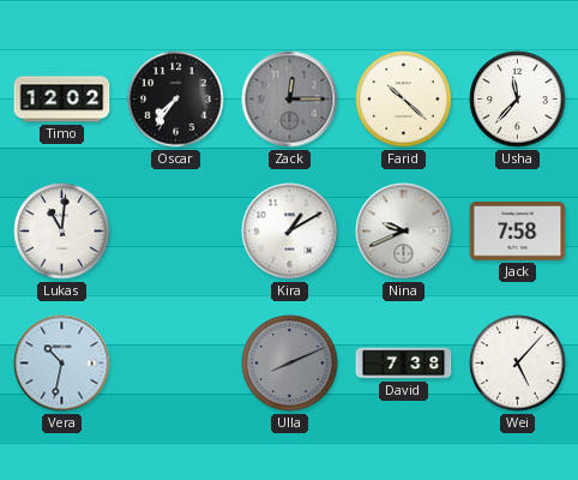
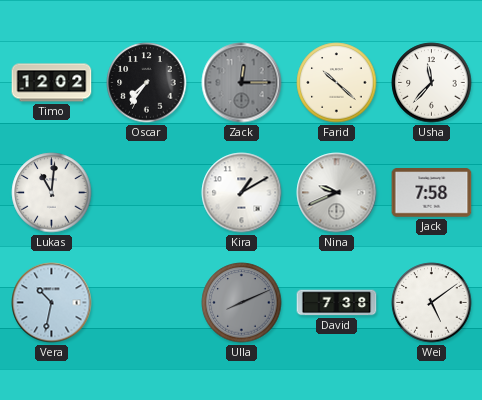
Wei: 5:07 -> 5:09
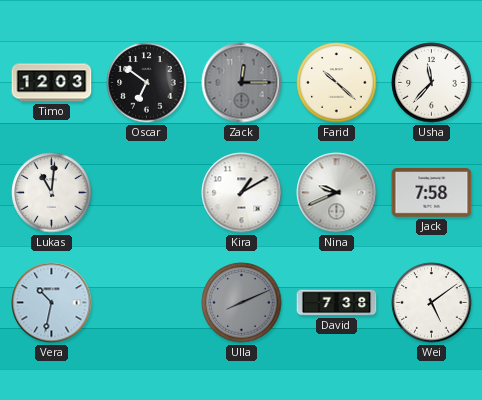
Timo: 12:02 -> 12:03
Oscar: 7:36 -> 6:51
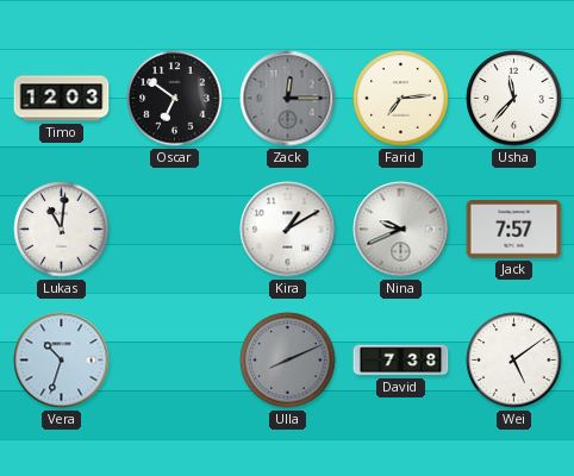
Farid: 10:22 -> 7:14
Jack: 7:58 -> 7:57
Vera: 10:32 -> 10:33
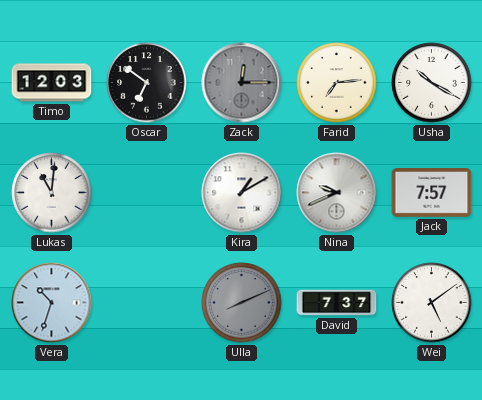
Usha: 11:37 -> 10:20
David: 7:38 -> 7:37
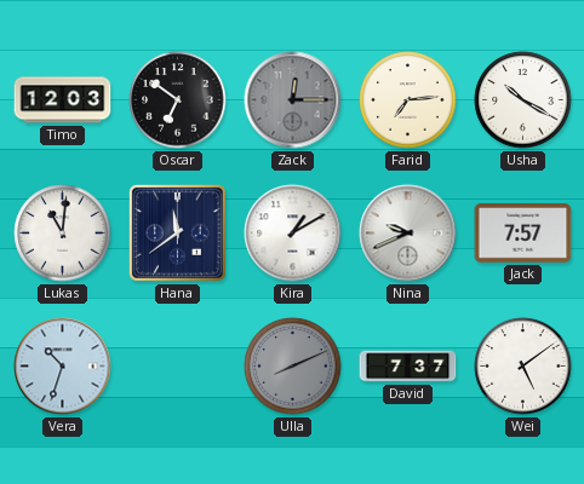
Hana: none -> 11:39
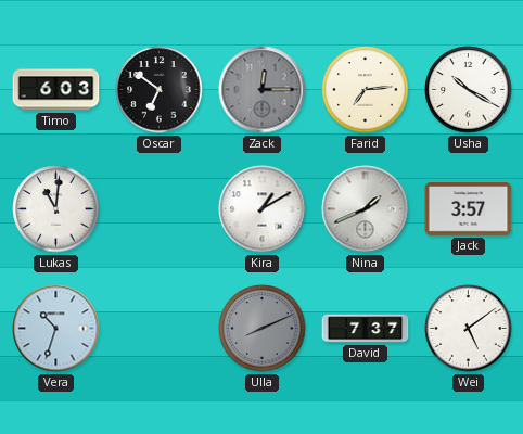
Timo: 12:03 -> 6:03
Hana: 11:39 -> none
Nina: 9:41 -> 1:41
Jack: 7:57 -> 3:57
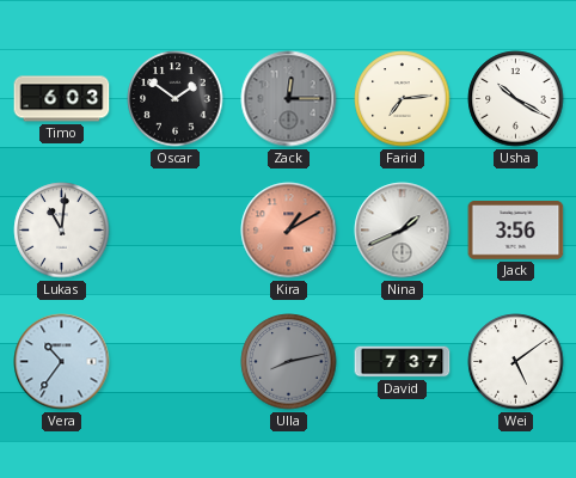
Oscar: 6:51 -> 1:51
Kira dial: white -> salmon
Jack: 3:57 -> 3:56
Vera: 10:33 -> 10:36
Ulla: 8:11 -> 8:13
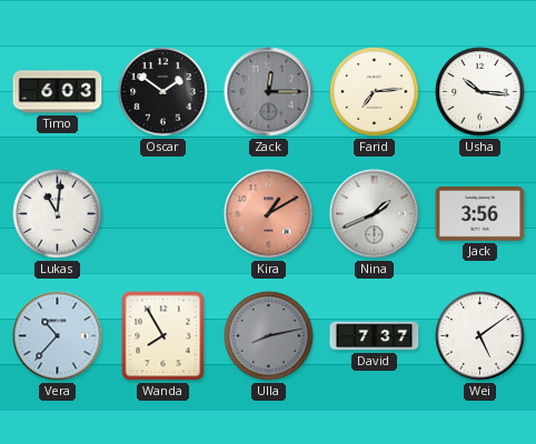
Usha: 10:20 -> 10:16
Vera: 10:36 -> 10:37
Wanda: none -> 7:55
